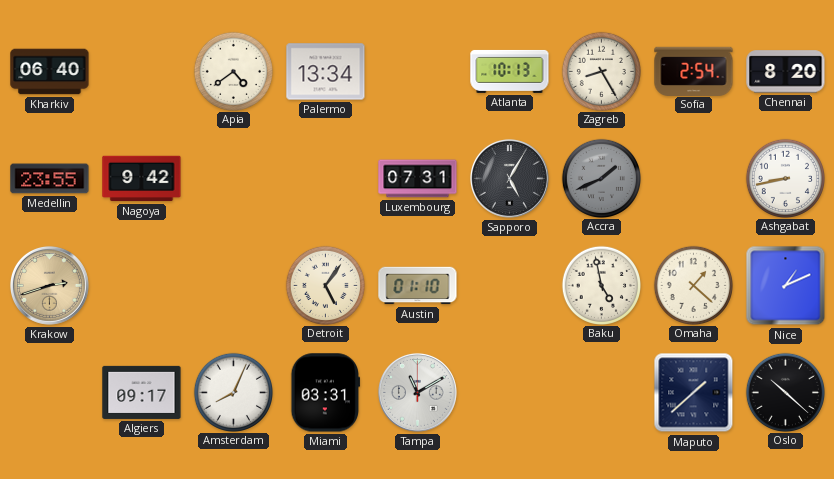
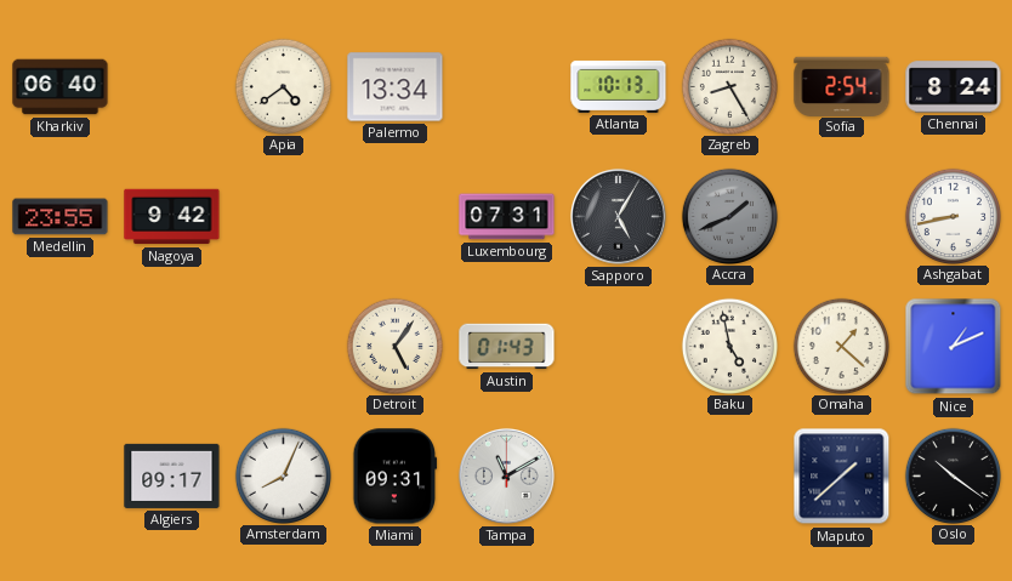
Chennai: 8:20 -> 8:24
Krakow: 2:42 -> none
Austin: 01:10 -> 01:43
Miami: 03:31 -> 09:31
Oslo: 10:22 -> 10:21
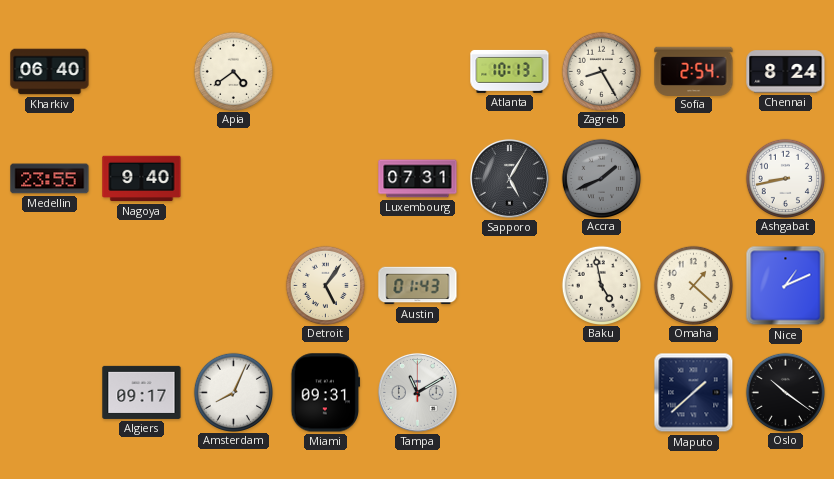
Palermo: 13:34 -> none
Nagoya: 9:42 -> 9:40
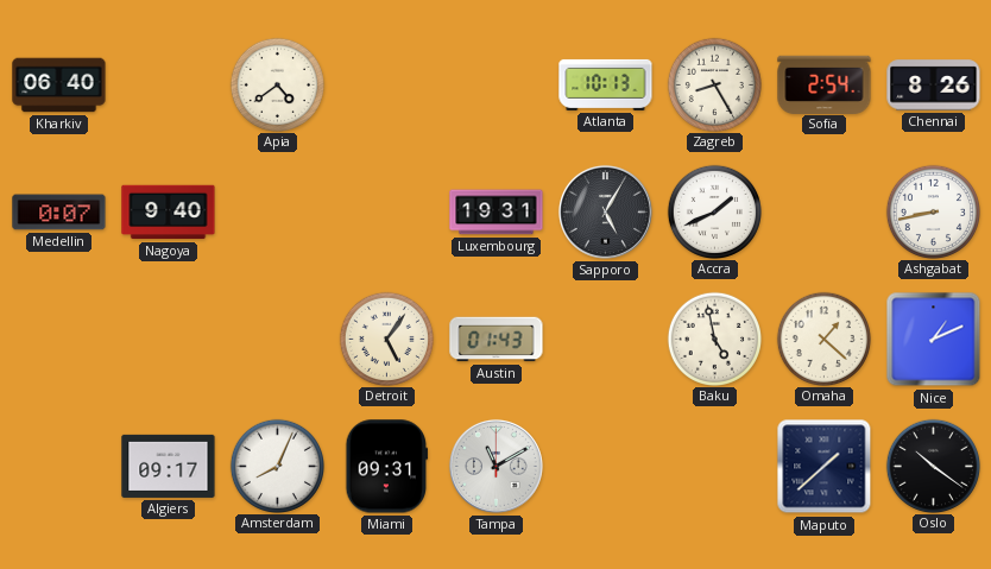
Chennai: 8:24 -> 8:26
Medellin: 23:55 -> 0:07
Luxembourg: 07:31 -> 19:31
Accra dial: grey -> white
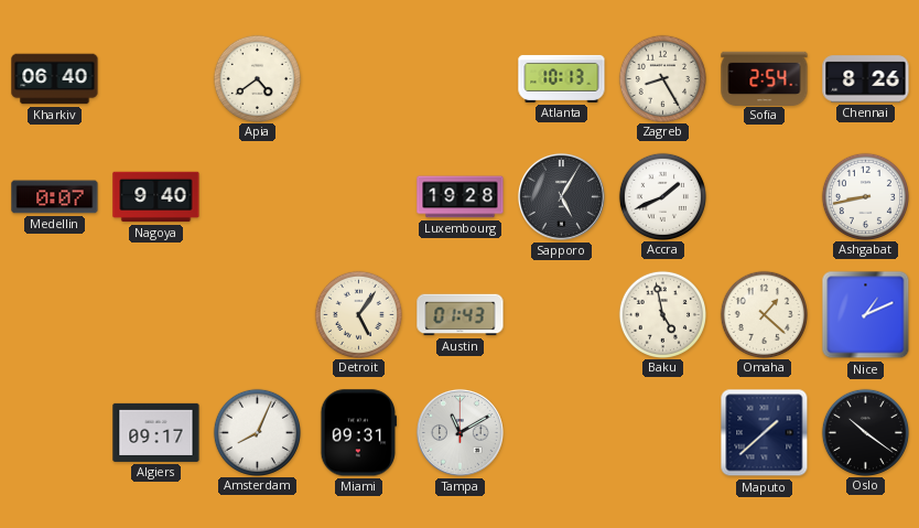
Luxembourg: 19:31 -> 19:28
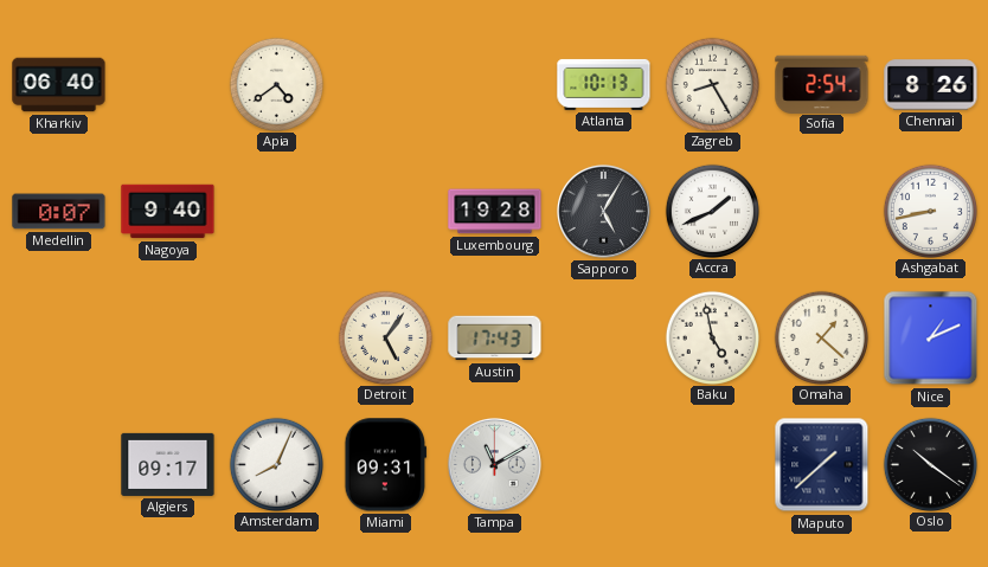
Austin: 01:43 -> 17:43
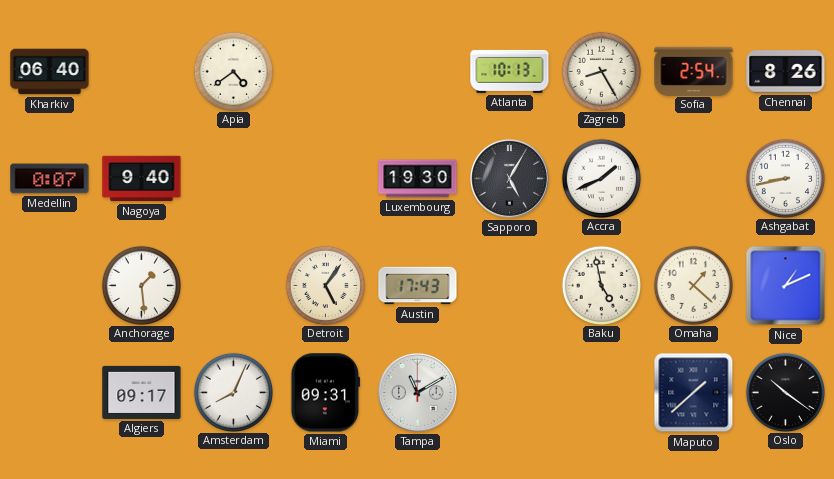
Luxembourg: 19:28 -> 19:30
Anchorage: none -> 1:29
